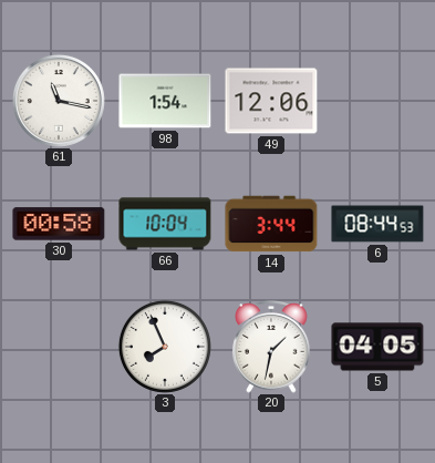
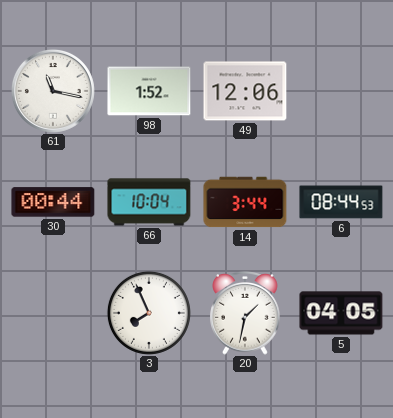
98: 1:54 -> 1:52
30: 00:58 -> 00:44
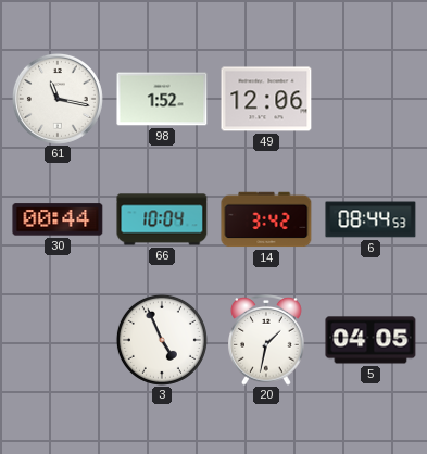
14: 3:44 -> 3:42
3: 7:56 -> 4:56
